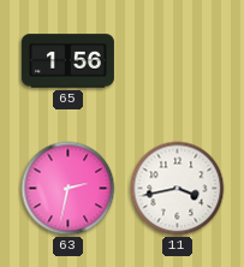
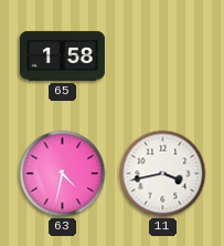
65: 1:56 -> 1:58
63: 2:32 -> 4:32
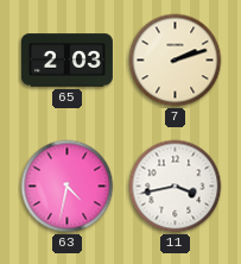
65: 1:58 -> 2:03
7: none -> 2:12
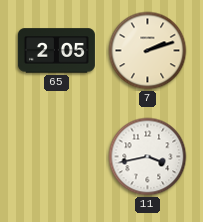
65: 2:03 -> 2:05
63: 4:32 -> none
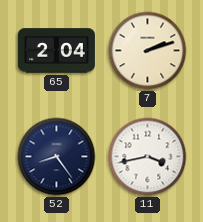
65: 2:05 -> 2:04
52: none -> 8:24
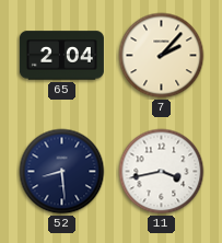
7: 2:12 -> 2:07
52: 8:24 -> 8:29
